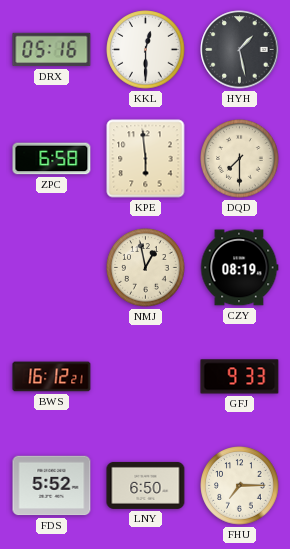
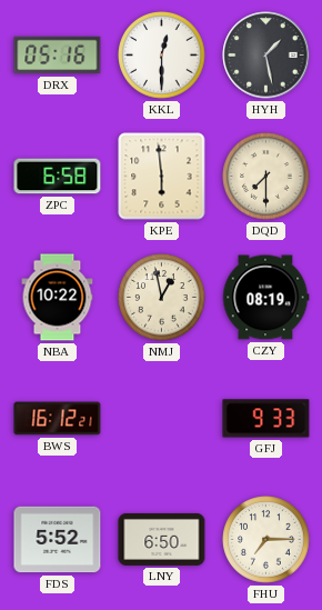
NBA: none -> 10:22
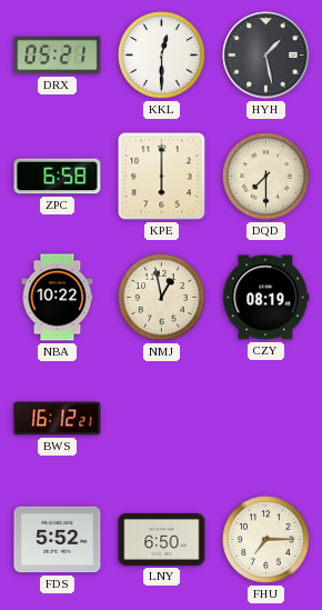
DRX: 05:16 -> 05:21
KPE: 5:59 -> 6:00
GFJ: 9:33 -> none
